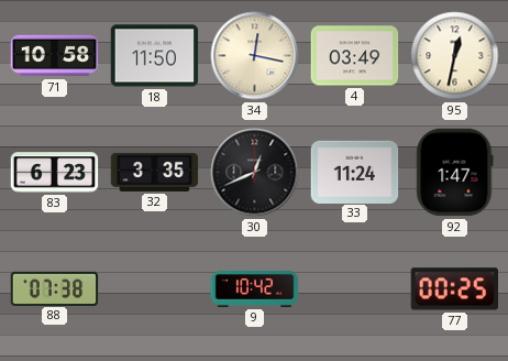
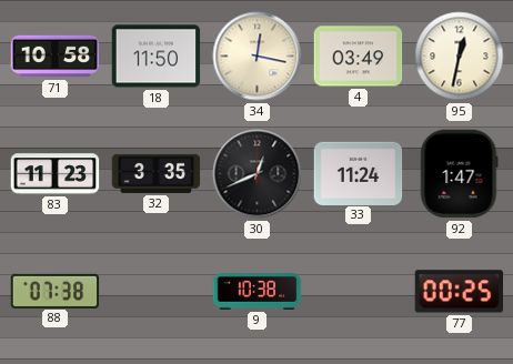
83: 6:23 -> 11:23
9: 10:42 -> 10:38
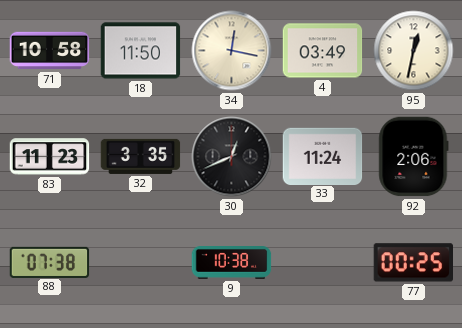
92: 1:47 -> 2:06
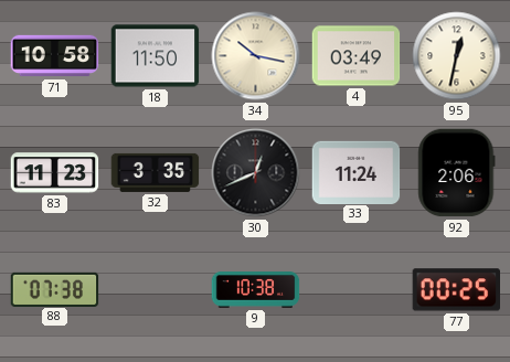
34: 12:17 -> 10:17
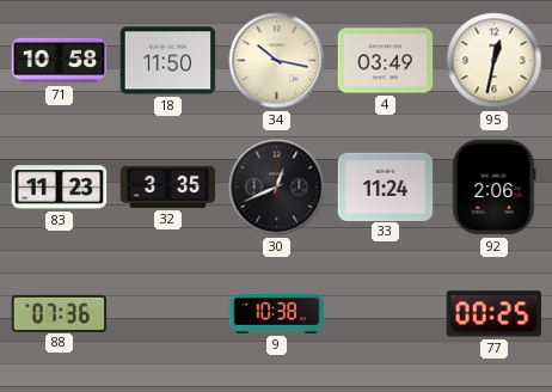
88: 07:38 -> 07:36
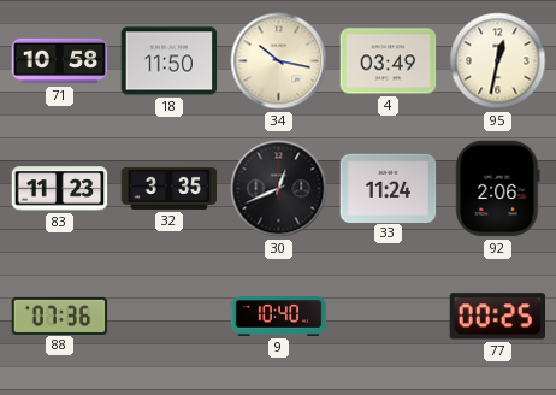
9: 10:38 -> 10:40
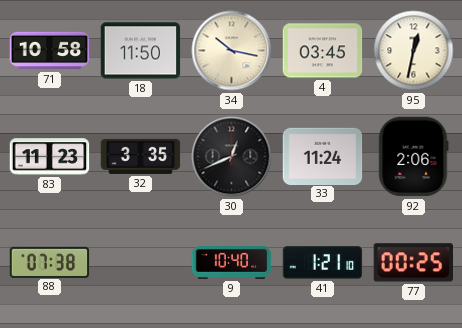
4: 03:49 -> 03:45
88: 07:36 -> 07:38
41: none -> 1:21
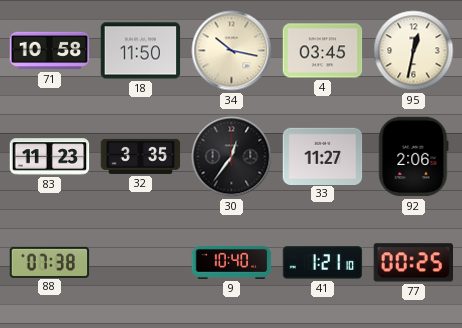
30: 12:41 -> 12:36
33: 11:24 -> 11:27
